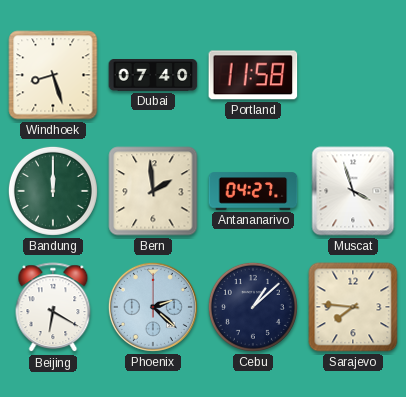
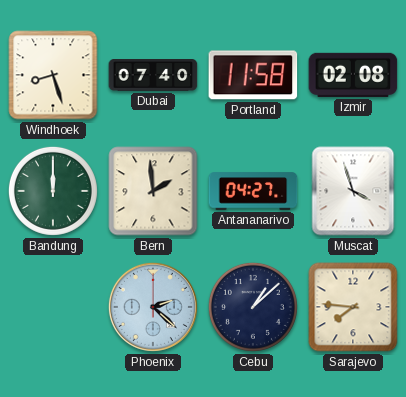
Izmir: none -> 02:08
Beijing: 6:20 -> none
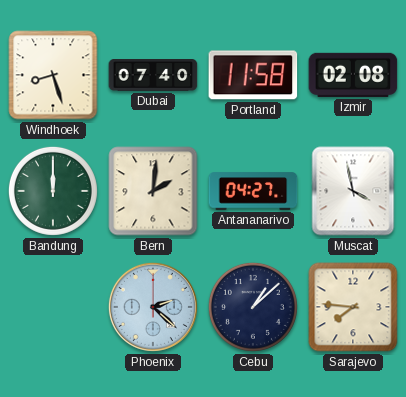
Bern: 1:59 -> 2:01
Muscat: 3:57 -> 3:58
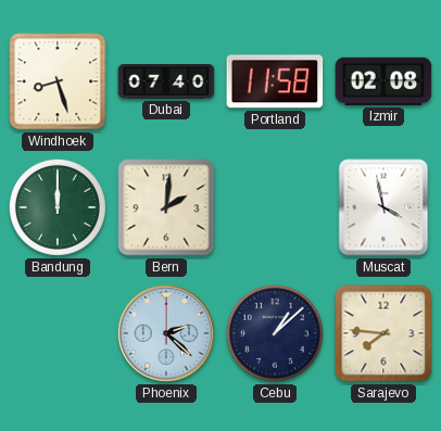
Antananarivo: 04:27 -> none
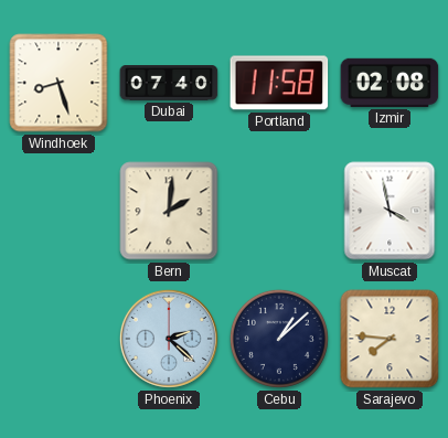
Bandung: 12:00 -> none
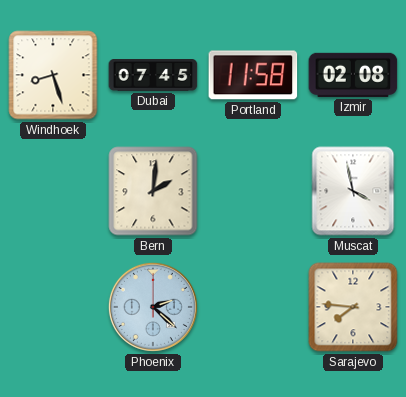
Dubai: 07:40 -> 07:45
Cebu: 1:08 -> none
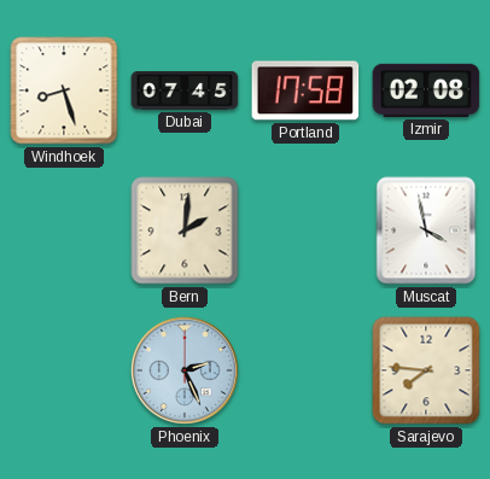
Portland: 11:58 -> 17:58
Phoenix: 2:22 -> 2:26
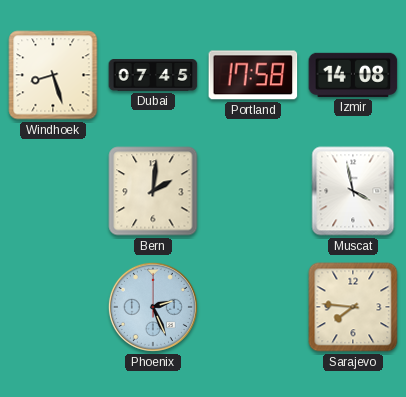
Izmir: 02:08 -> 14:08
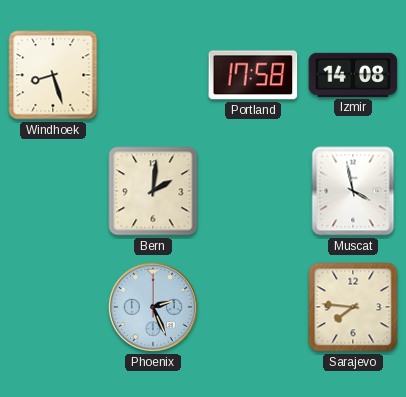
Dubai: 07:45 -> none
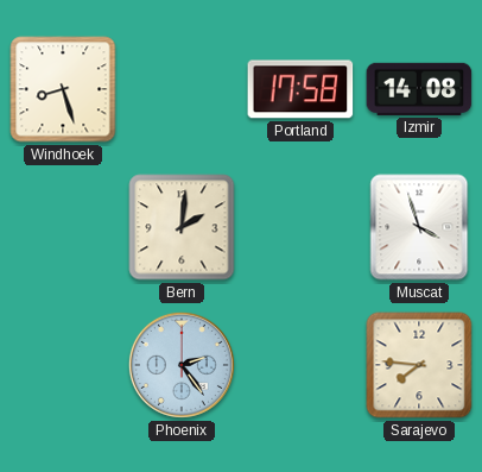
Muscat: 3:58 -> 3:57
Phoenix: 2:26 -> 2:24
